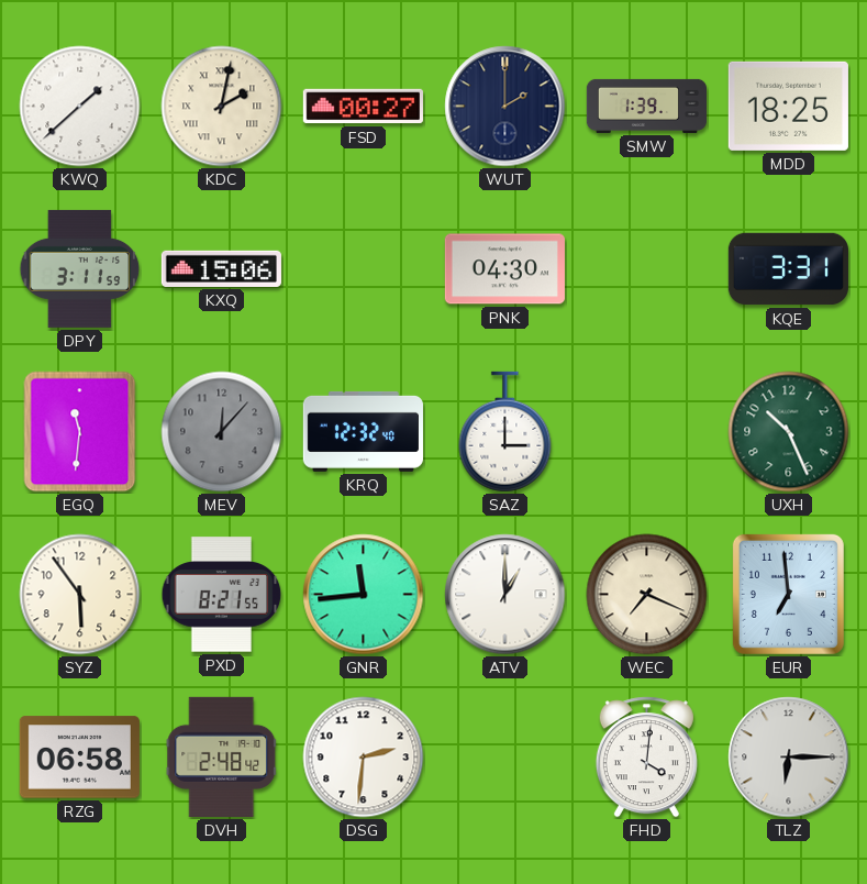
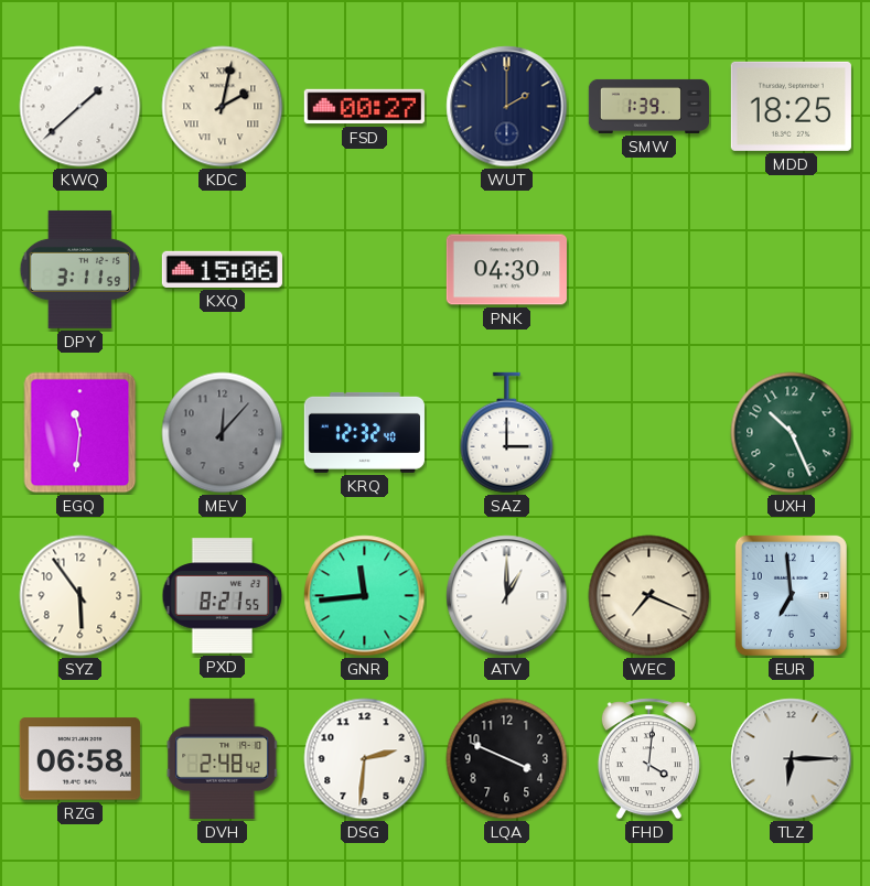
KQE: 3:31 -> none
LQA: none -> 3:49
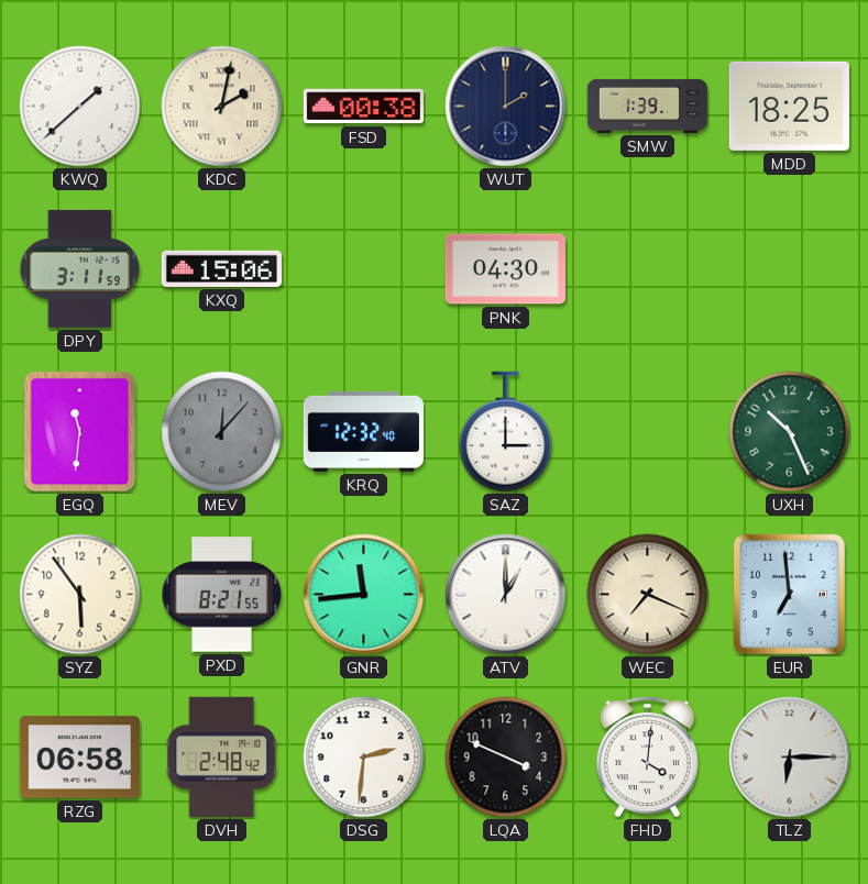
FSD: 00:27 -> 00:38
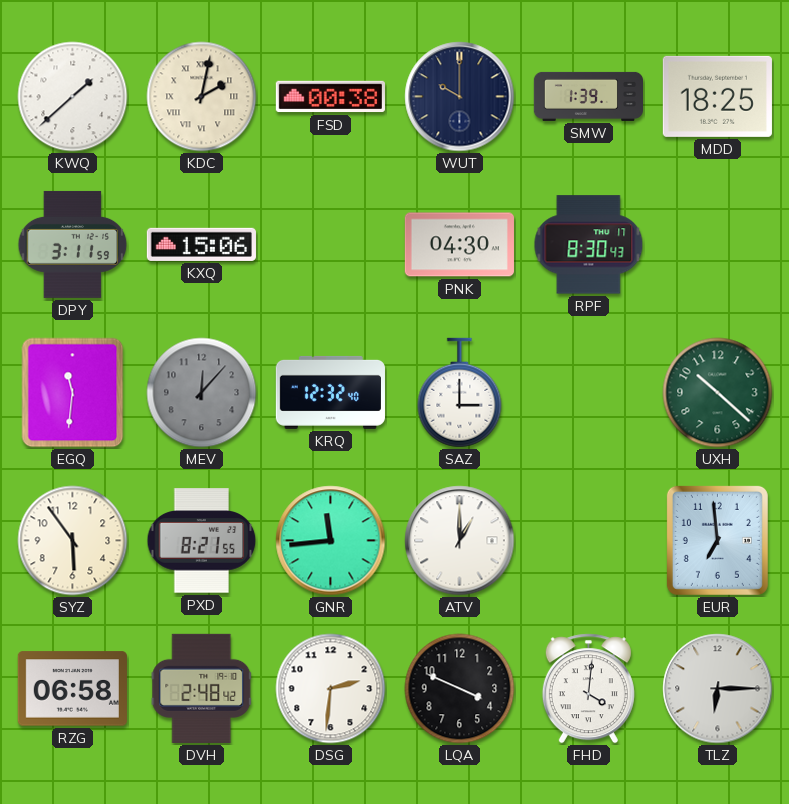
WUT: 2:00 -> 10:00
RPF: none -> 8:30
UXH: 10:26 -> 10:22
WEC: 7:19 -> none
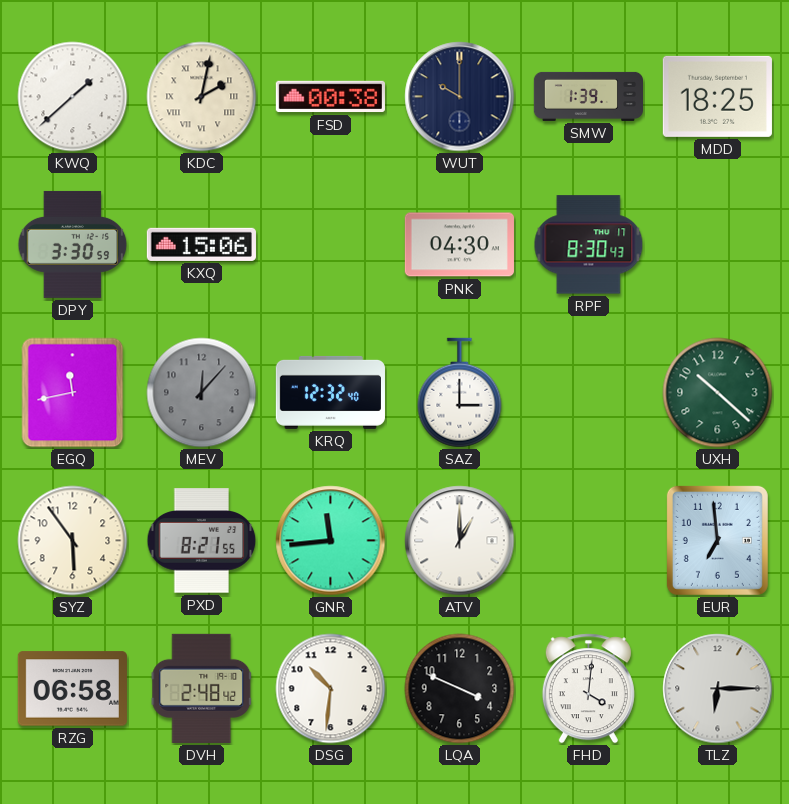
DPY: 3:11 -> 3:30
EGQ: 11:31 -> 11:43
DSG: 2:31 -> 10:31
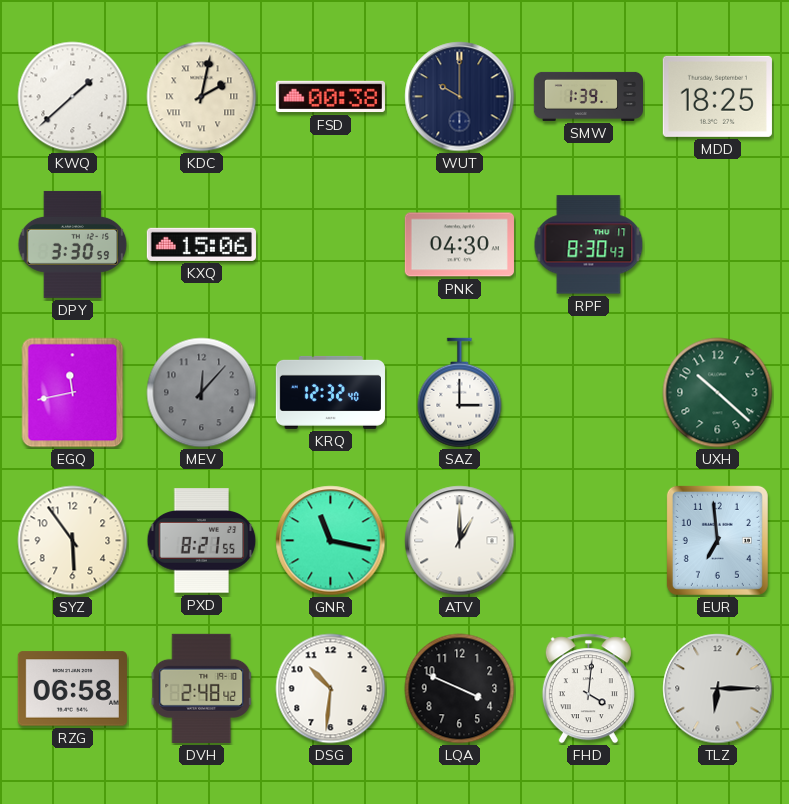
GNR: 11:44 -> 11:17
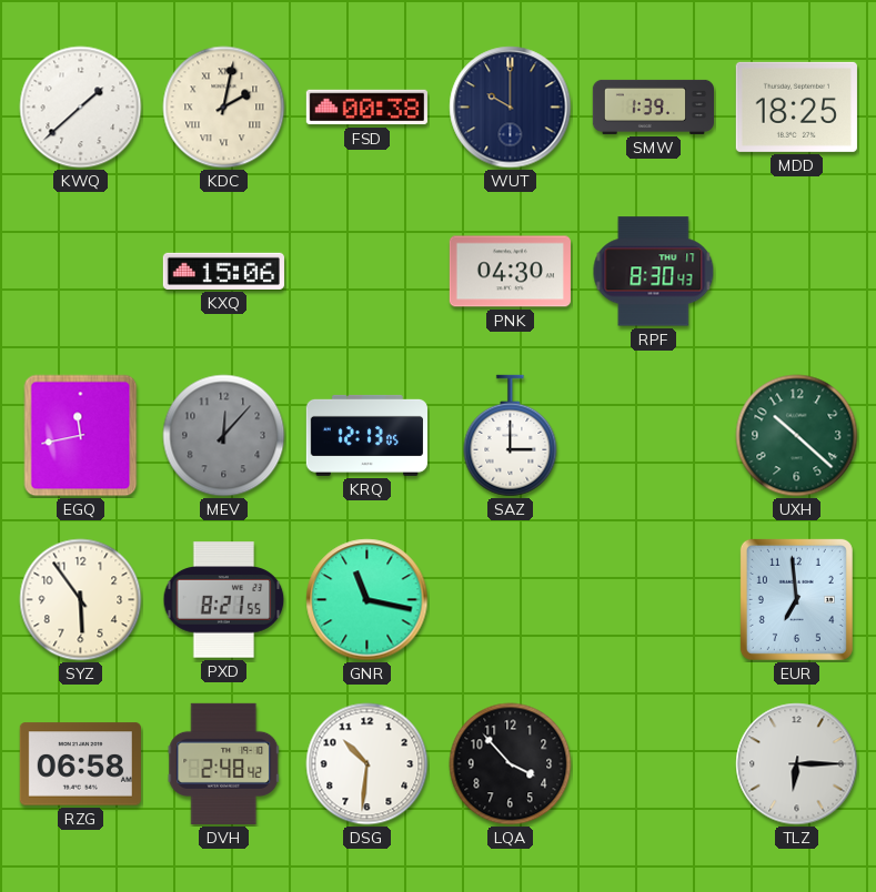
DPY: 3:30 -> none
KRQ: 12:32 -> 12:13
ATV: 1:00 -> none
LQA: 3:49 -> 3:53
FHD: 4:01 -> none
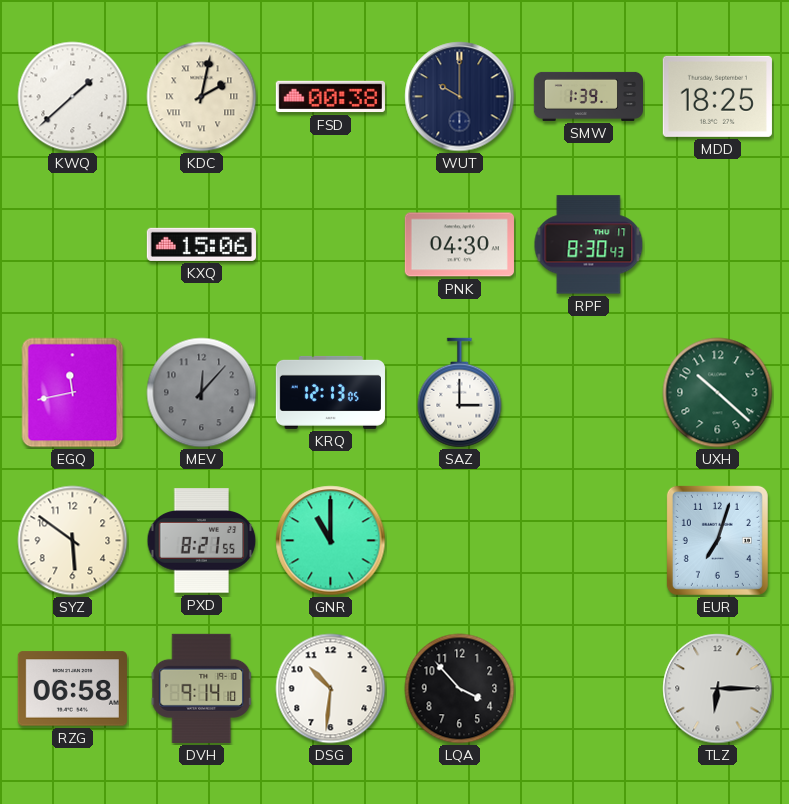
SYZ: 5:54 -> 5:51
GNR: 11:17 -> 11:00
EUR: 6:59 -> 7:03
DVH: 2:48 -> 9:14
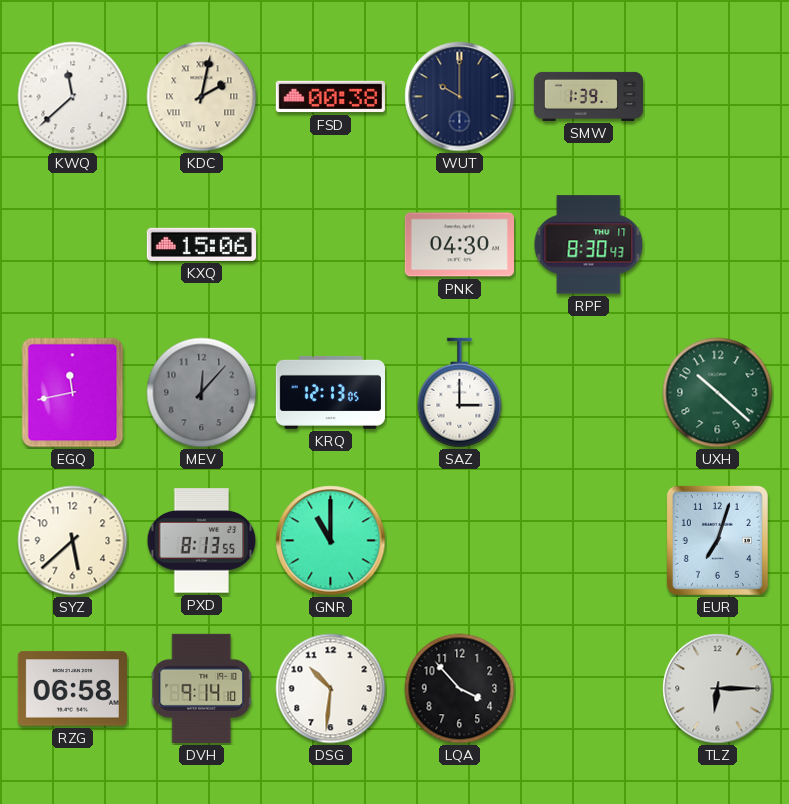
KWQ: 1:38 -> 11:38
MDD: 18:25 -> none
SYZ: 5:51 -> 5:38
PXD: 8:21 -> 8:13
